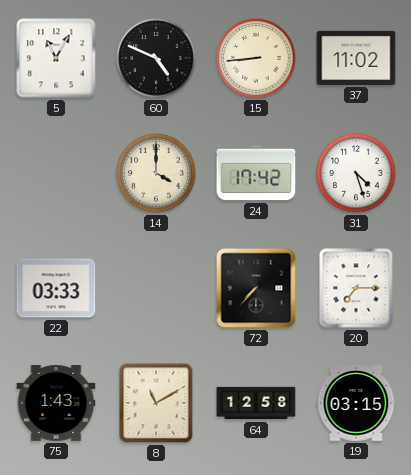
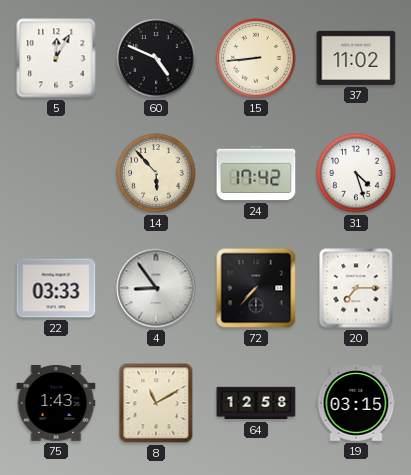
5: 11:05 -> 12:05
14: 4:00 -> 5:53
4: none -> 8:54
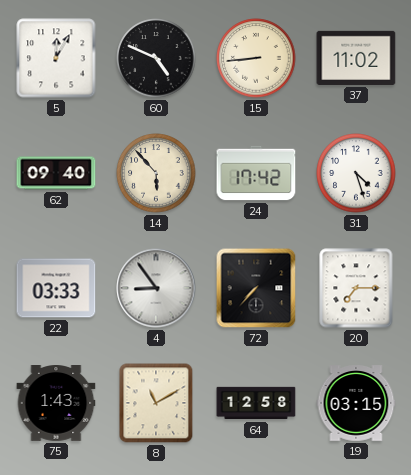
62: none -> 09:40
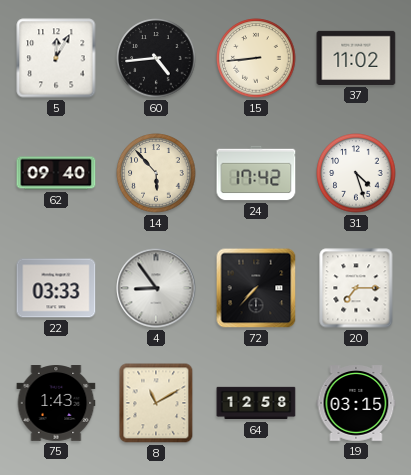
60: 4:49 -> 4:44
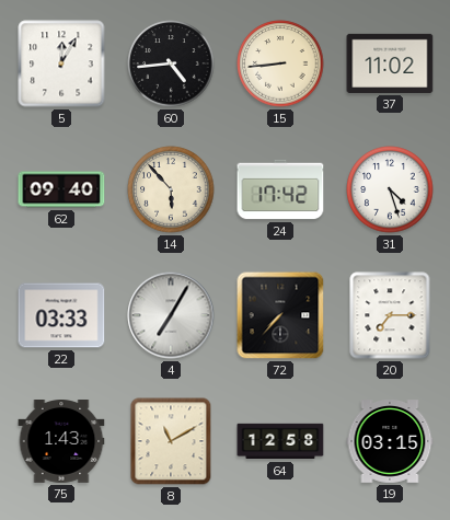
4: 8:54 -> 7:05
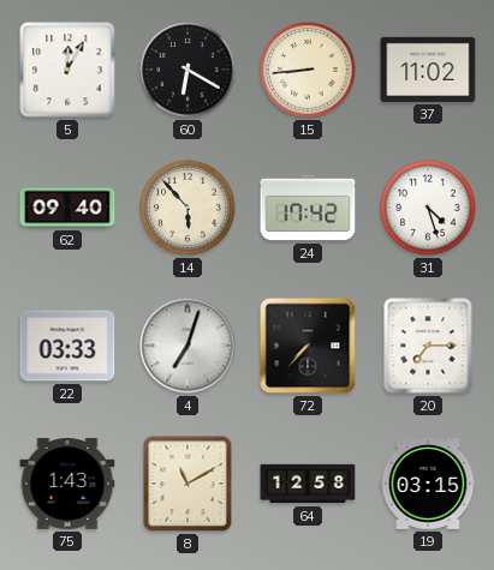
60: 4:44 -> 6:20
4: 7:05 -> 7:03
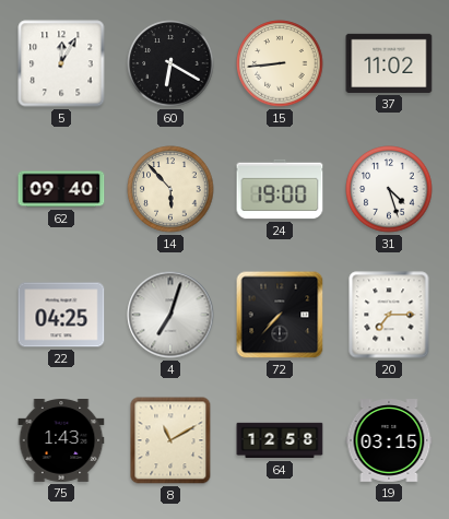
24: 17:42 -> 19:00
22: 03:33 -> 04:25
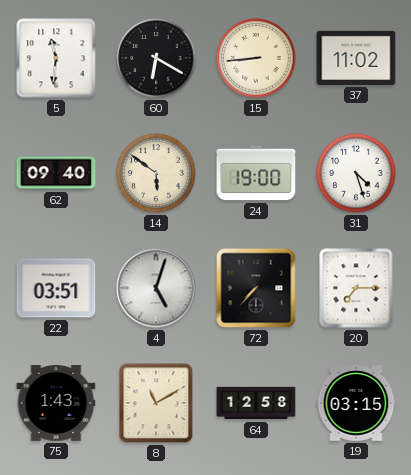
5: 12:05 -> 11:31
14: 5:53 -> 5:51
22: 04:25 -> 03:51
4: 7:03 -> 5:03
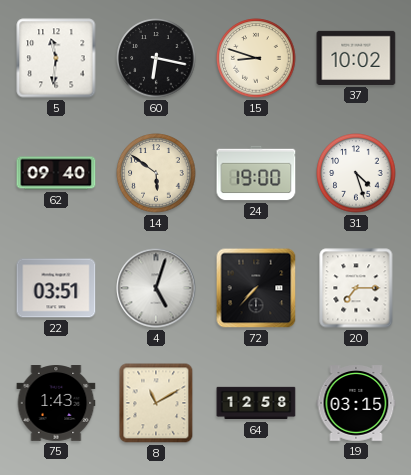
60: 6:20 -> 6:17
15: 8:44 -> 8:48
37: 11:02 -> 10:02
